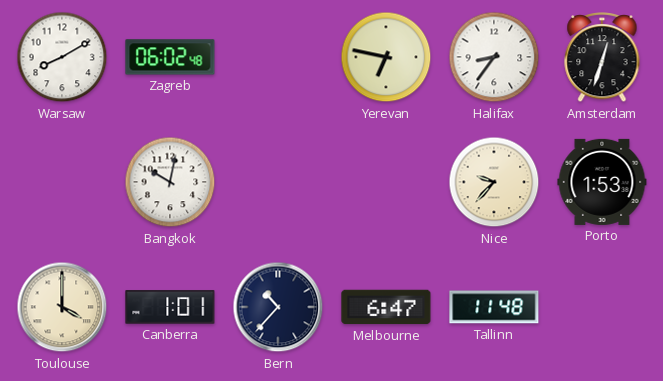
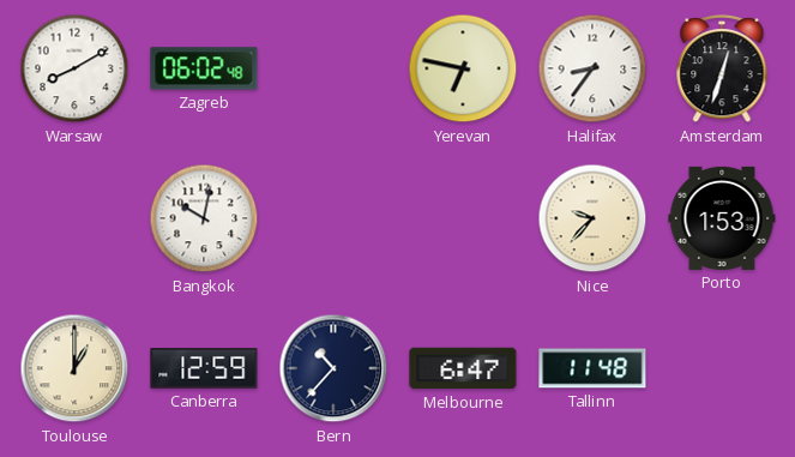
Toulouse: 4:00 -> 1:00
Canberra: 1:01 -> 12:59
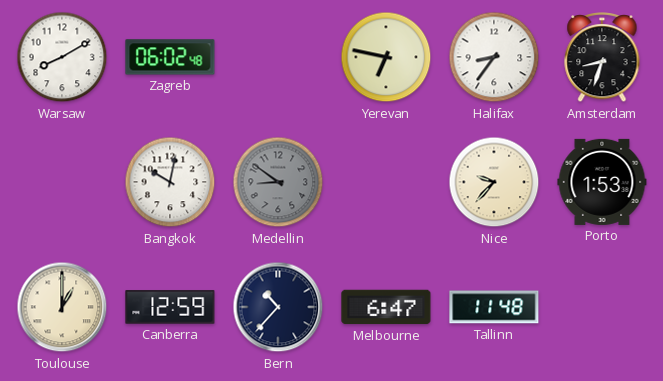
Amsterdam: 12:33 -> 8:33
Medellin: none -> 8:51
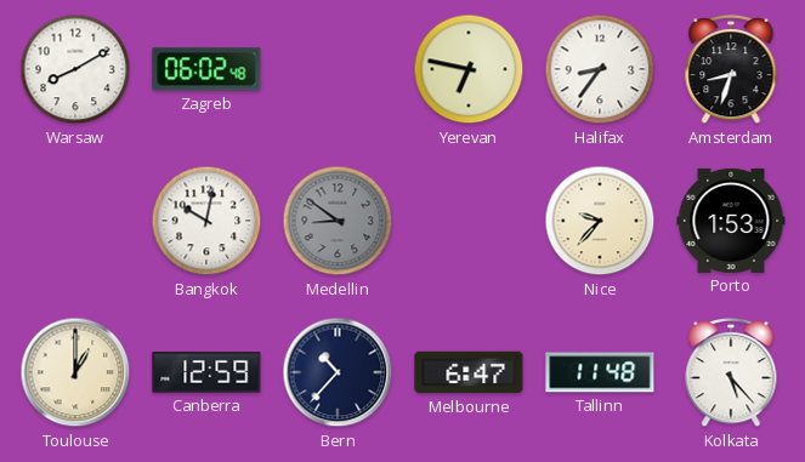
Kolkata: none -> 5:23
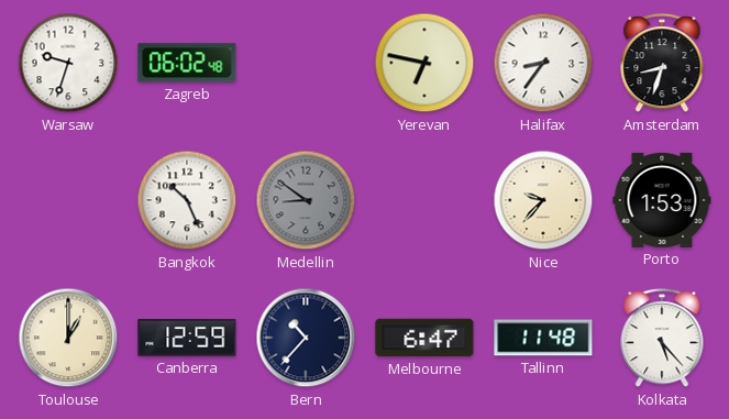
Warsaw: 8:10 -> 9:33
Bangkok: 10:02 -> 10:26
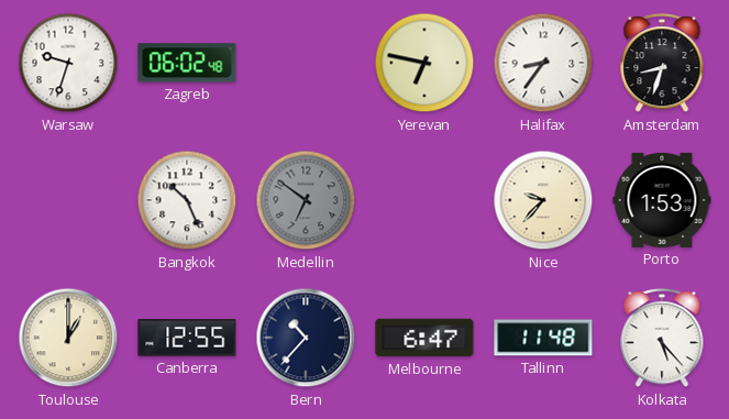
Medellin: 8:51 -> 6:51
Canberra: 12:59 -> 12:55
